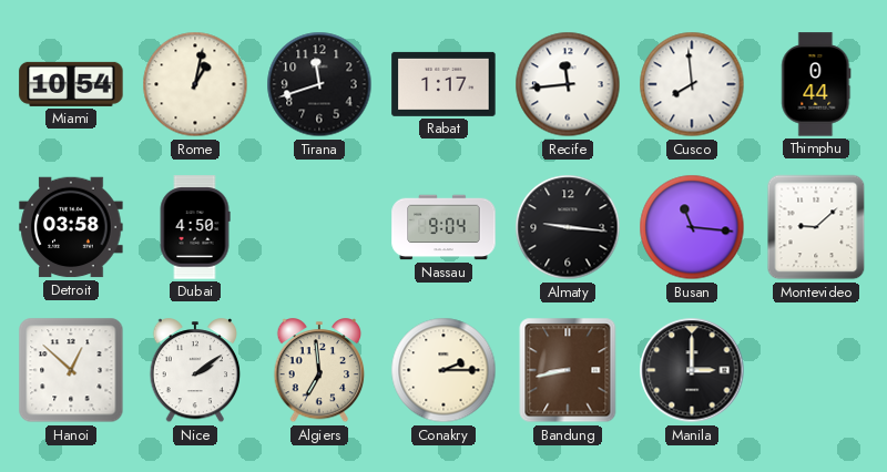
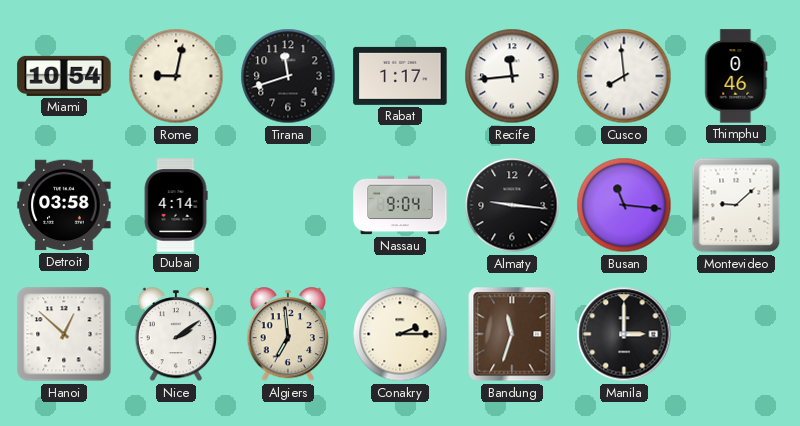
Rome: 1:02 -> 9:02
Thimphu: 0:44 -> 0:46
Dubai: 4:50 -> 4:14
Bandung: 8:43 -> 11:33
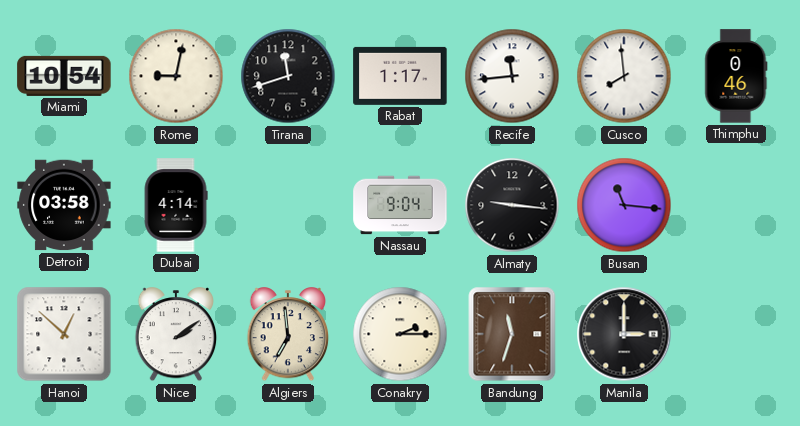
Montevideo: 9:08 -> none
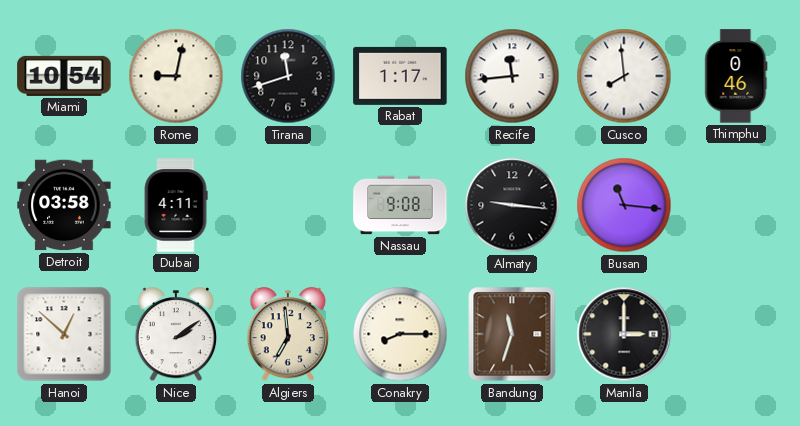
Dubai: 4:14 -> 4:11
Nassau: 9:04 -> 9:08
Conakry: 2:15 -> 8:15
